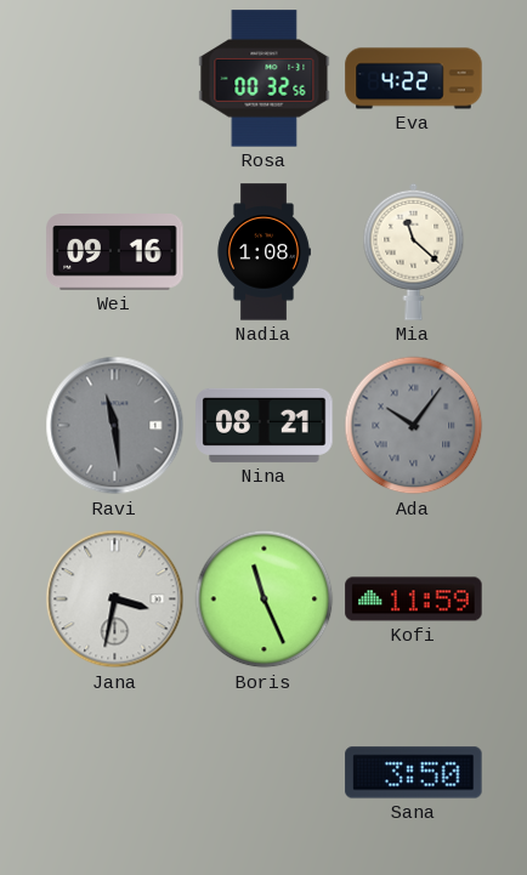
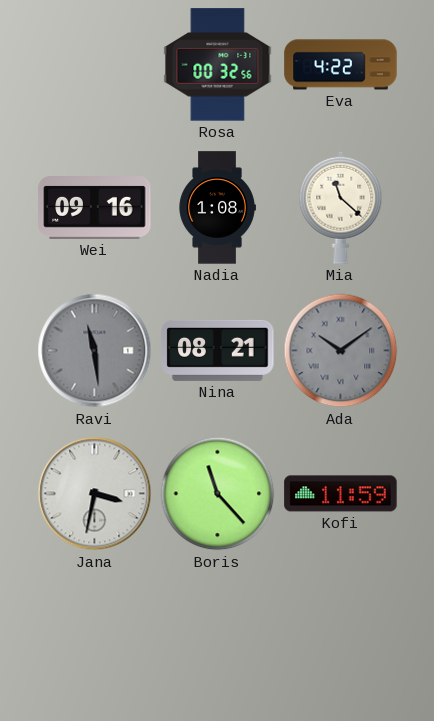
Ada: 10:06 -> 10:09
Boris: 11:26 -> 11:23
Sana: 3:50 -> none
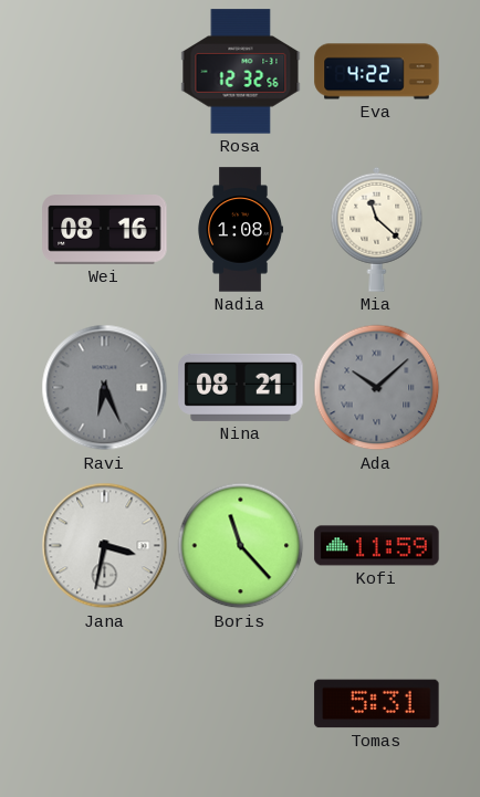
Rosa: 00:32 -> 12:32
Wei: 09:16 -> 08:16
Ravi: 11:29 -> 6:26
Ada: 10:09 -> 10:08
Tomas: none -> 5:31
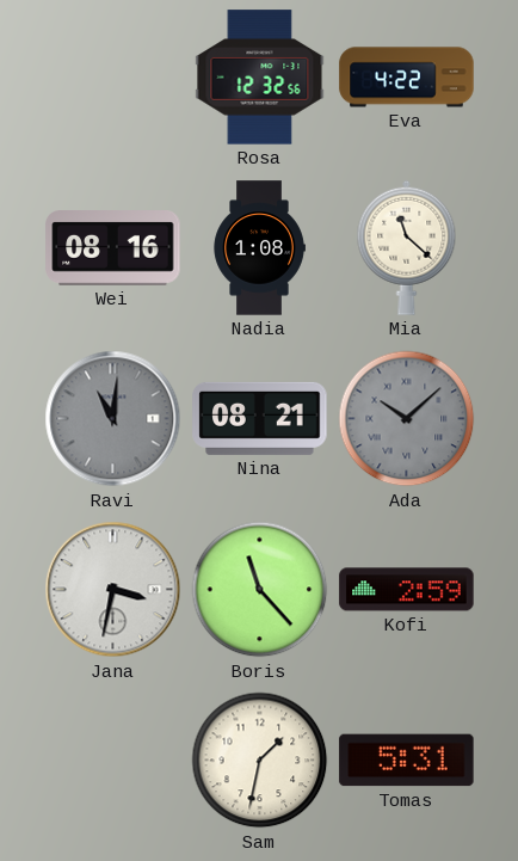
Ravi: 6:26 -> 11:01
Kofi: 11:59 -> 2:59
Sam: none -> 1:32
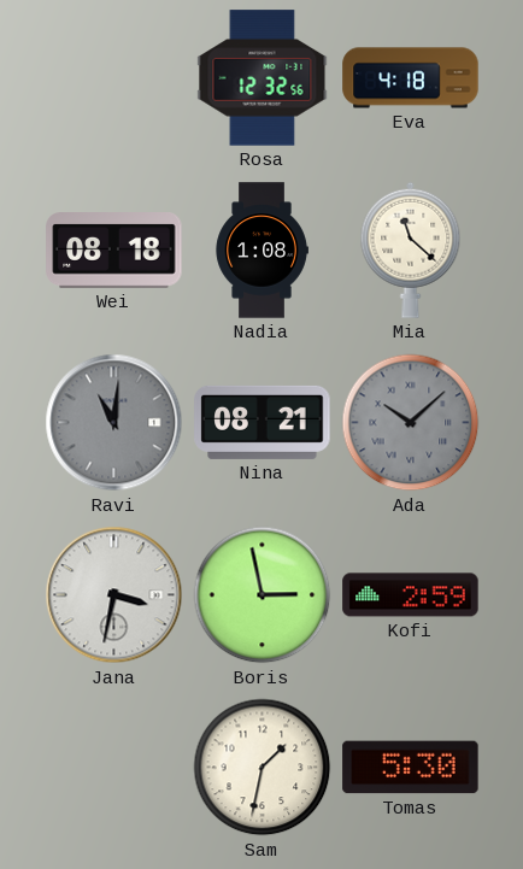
Eva: 4:22 -> 4:18
Wei: 08:16 -> 08:18
Boris: 11:23 -> 2:58
Tomas: 5:31 -> 5:30
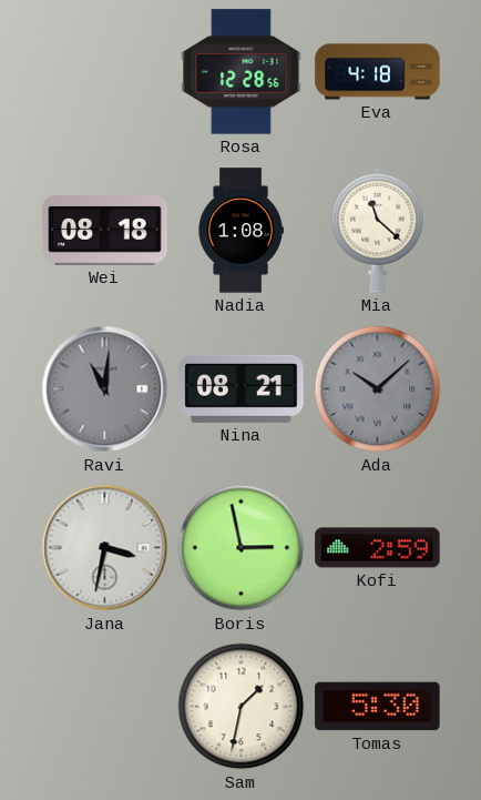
Rosa: 12:32 -> 12:28
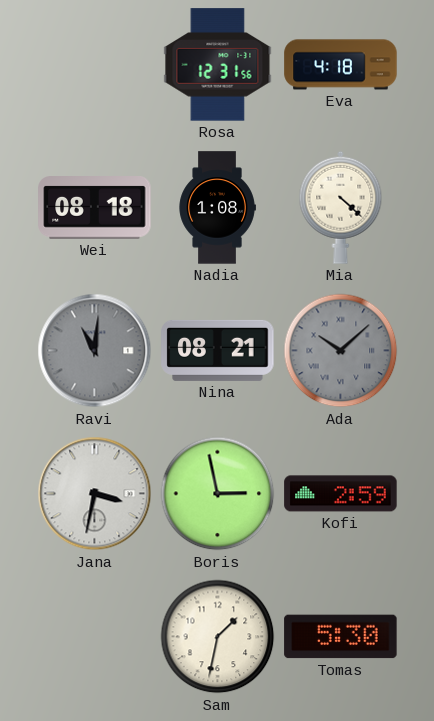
Rosa: 12:28 -> 12:31
Mia: 11:22 -> 4:22
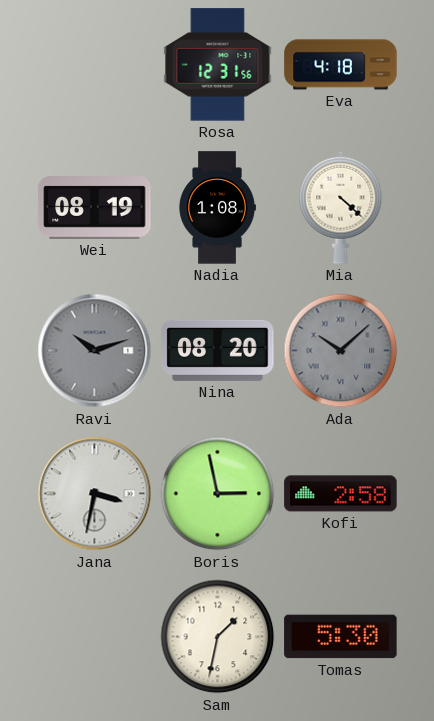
Wei: 08:18 -> 08:19
Ravi: 11:01 -> 10:12
Nina: 08:21 -> 08:20
Kofi: 2:59 -> 2:58
